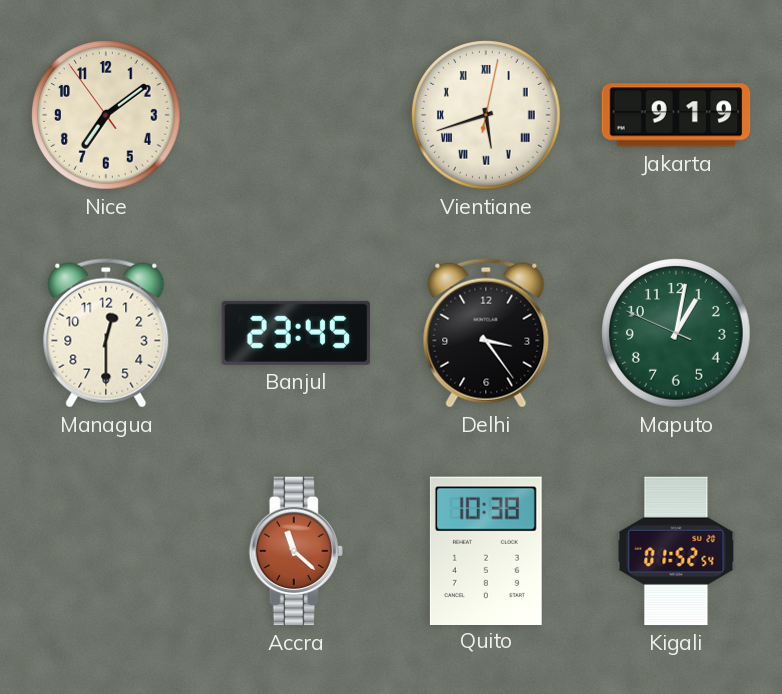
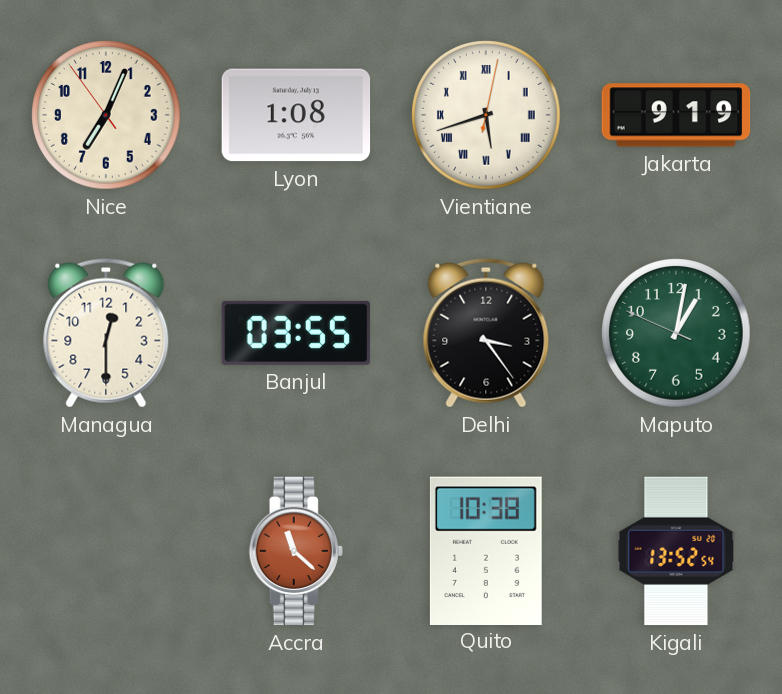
Nice: 7:08 -> 7:03
Lyon: none -> 1:08
Banjul: 23:45 -> 03:55
Kigali: 01:52 -> 13:52
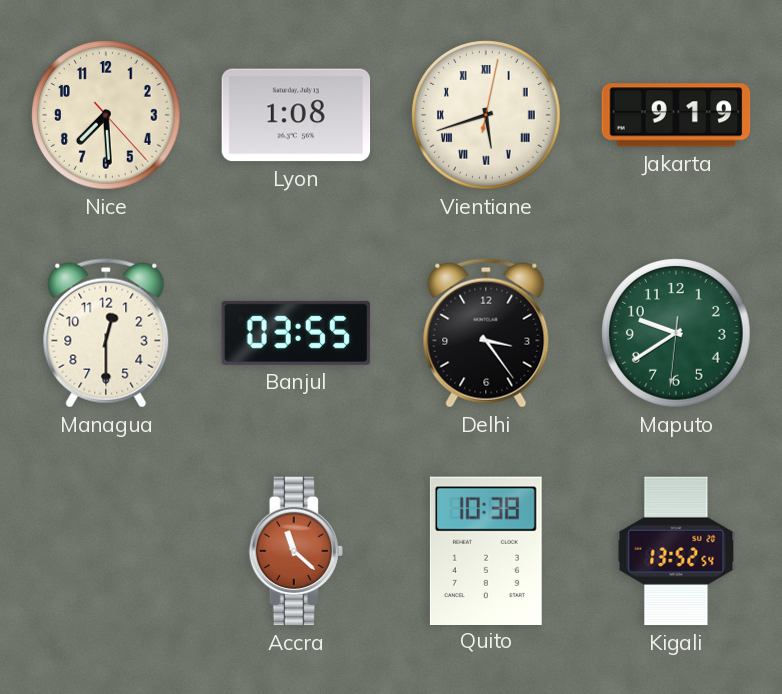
Nice: 7:03 -> 7:29
Maputo: 1:01 -> 9:39
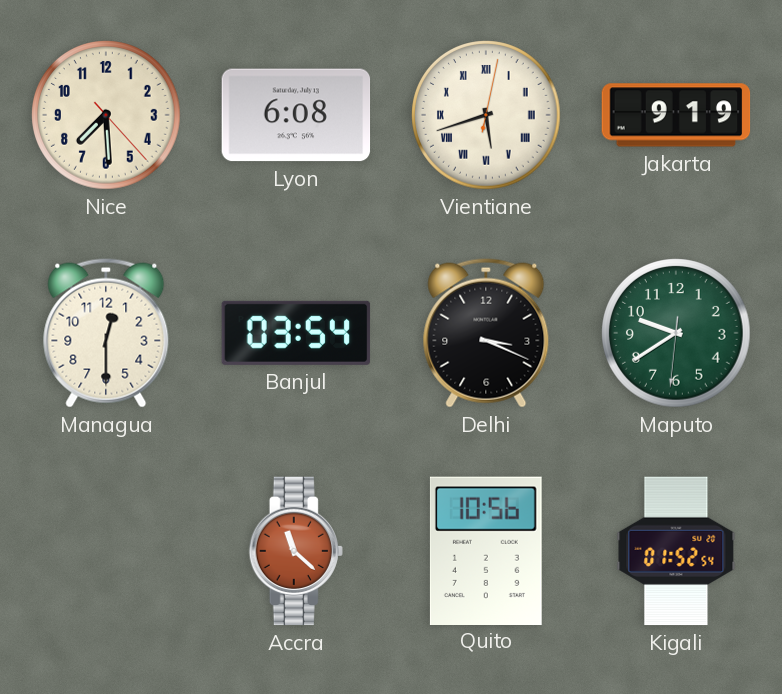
Lyon: 1:08 -> 6:08
Banjul: 03:55 -> 03:54
Delhi: 3:24 -> 3:19
Quito: 10:38 -> 10:56
Kigali: 13:52 -> 01:52
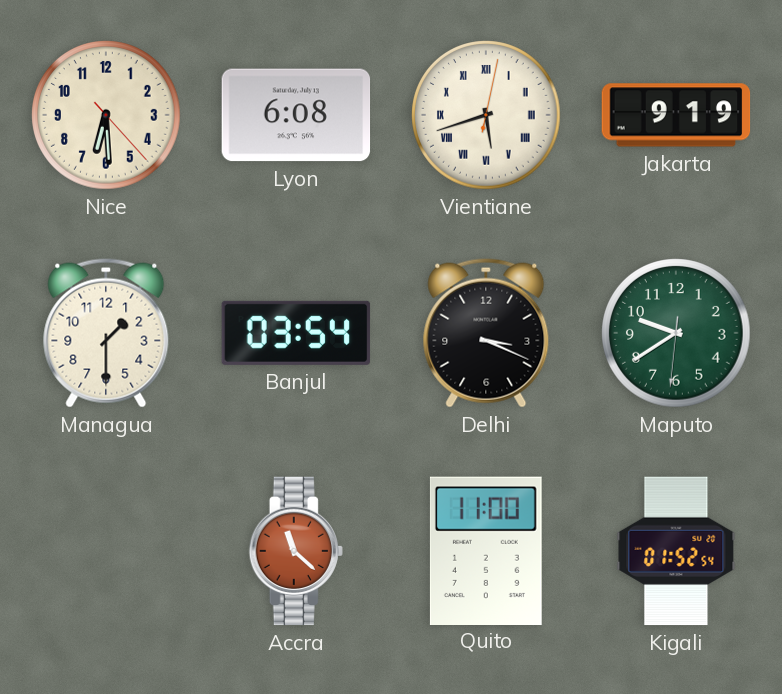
Nice: 7:29 -> 6:29
Managua: 12:30 -> 1:30
Quito: 10:56 -> 11:00
